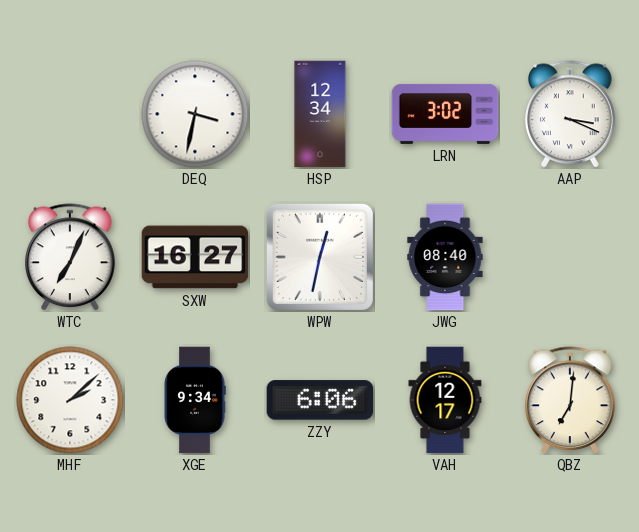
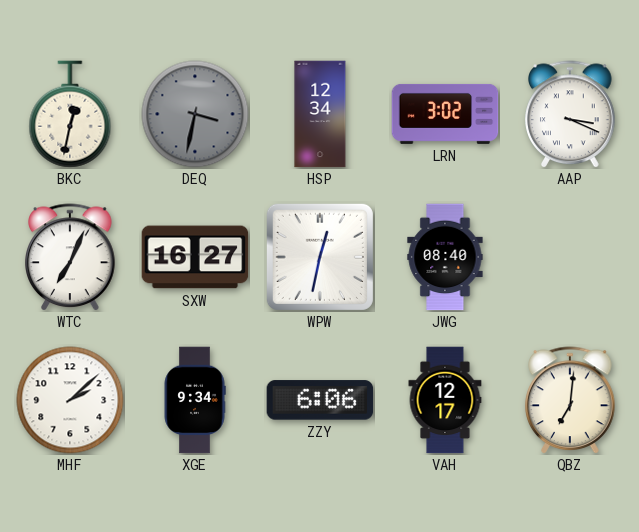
BKC: none -> 12:32
DEQ dial: white -> grey
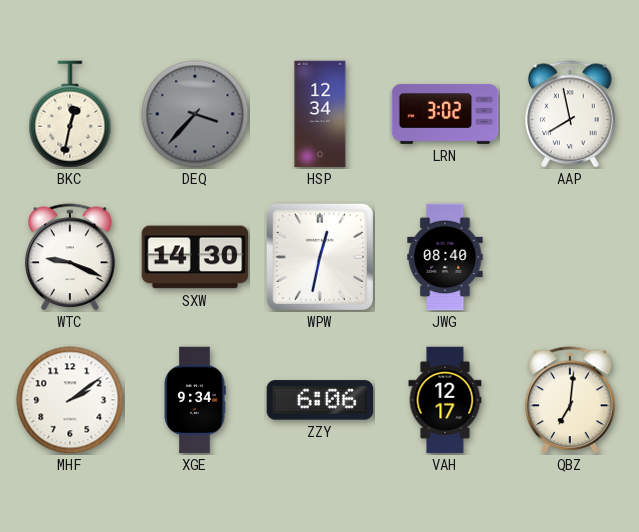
DEQ: 3:32 -> 3:37
AAP: 3:19 -> 7:58
WTC: 7:04 -> 9:19
SXW: 16:27 -> 14:30
MHF: 2:08 -> 2:09
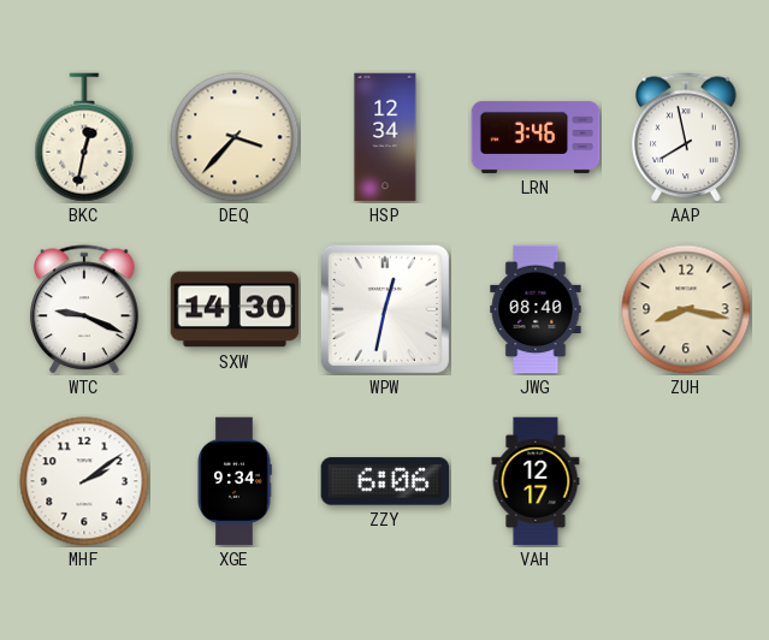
DEQ dial: grey -> cream
LRN: 3:02 -> 3:46
ZUH: none -> 8:17
QBZ: 7:01 -> none
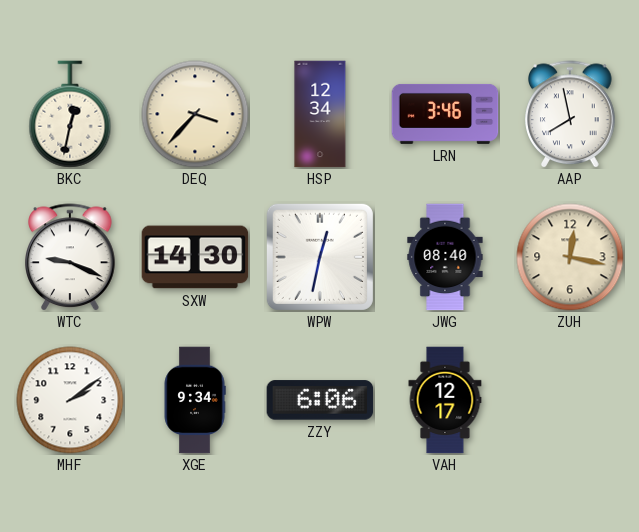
ZUH: 8:17 -> 12:17
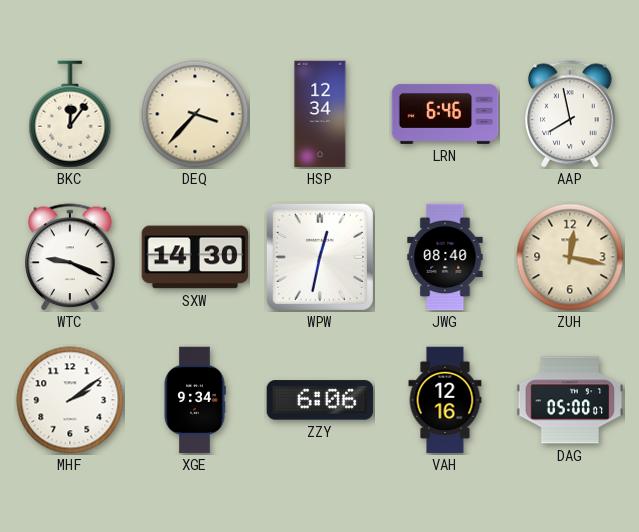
BKC: 12:32 -> 12:06
LRN: 3:46 -> 6:46
VAH: 12:17 -> 12:16
DAG: none -> 05:00
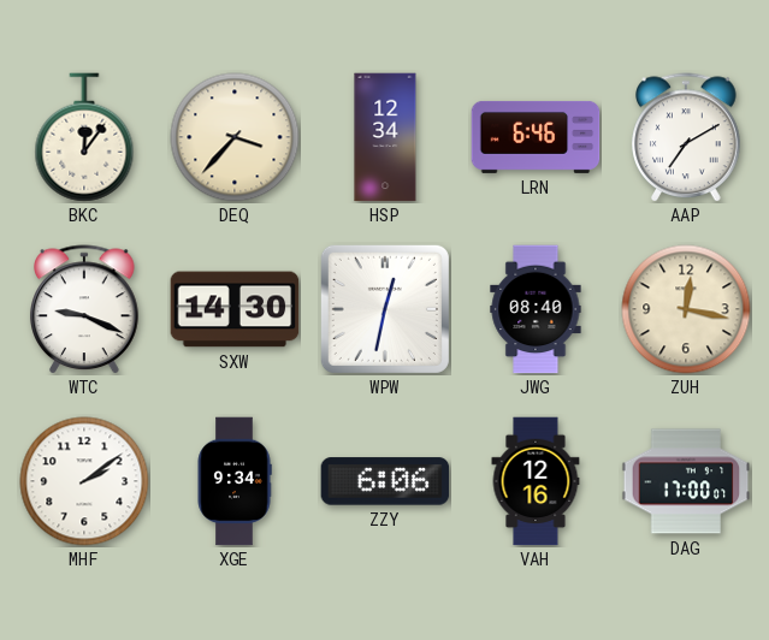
AAP: 7:58 -> 7:10
DAG: 05:00 -> 17:00
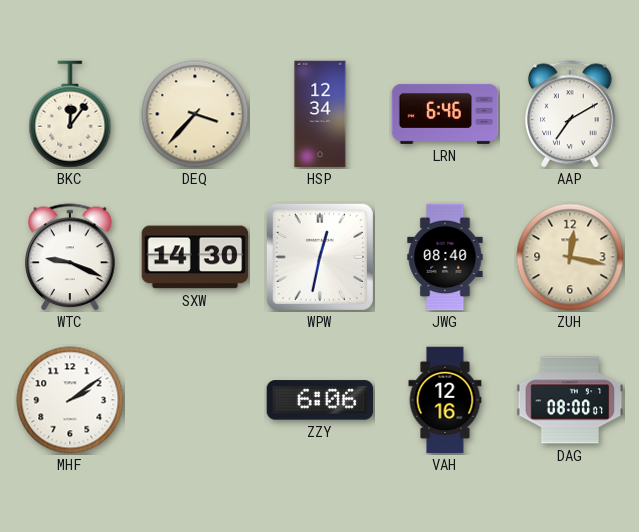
XGE: 9:34 -> none
DAG: 17:00 -> 08:00
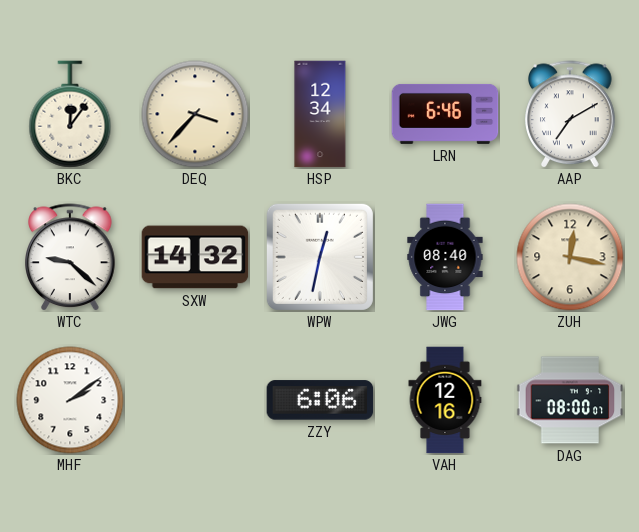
WTC: 9:19 -> 9:22
SXW: 14:30 -> 14:32
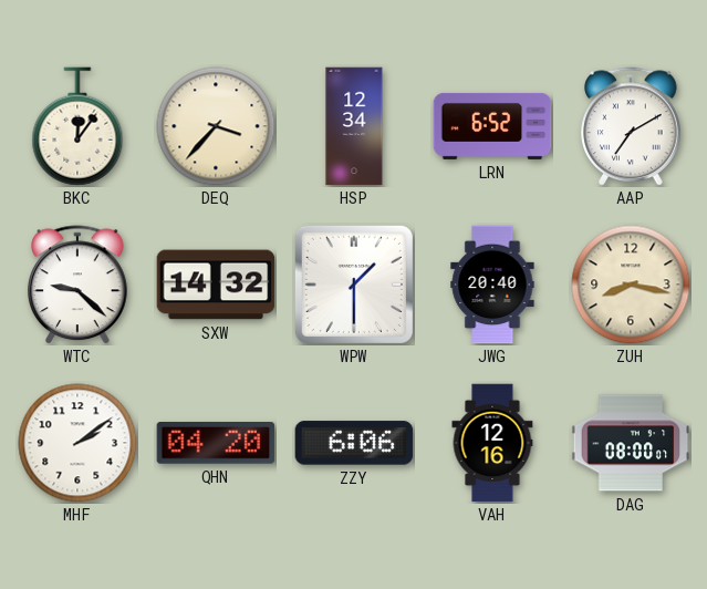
LRN: 6:46 -> 6:52
WPW: 12:32 -> 1:30
JWG: 08:40 -> 20:40
ZUH: 12:17 -> 8:17
QHN: none -> 04:20
